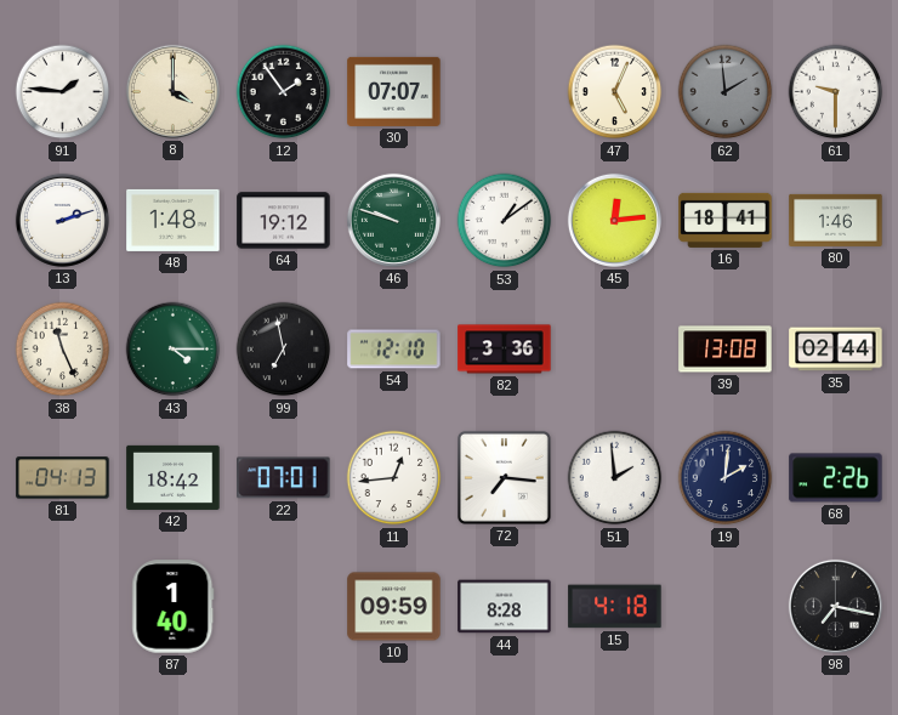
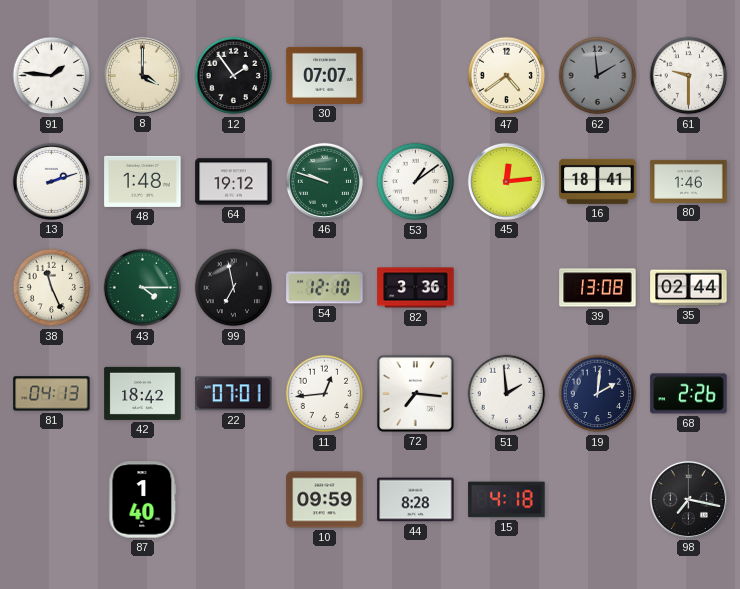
47: 5:04 -> 4:39
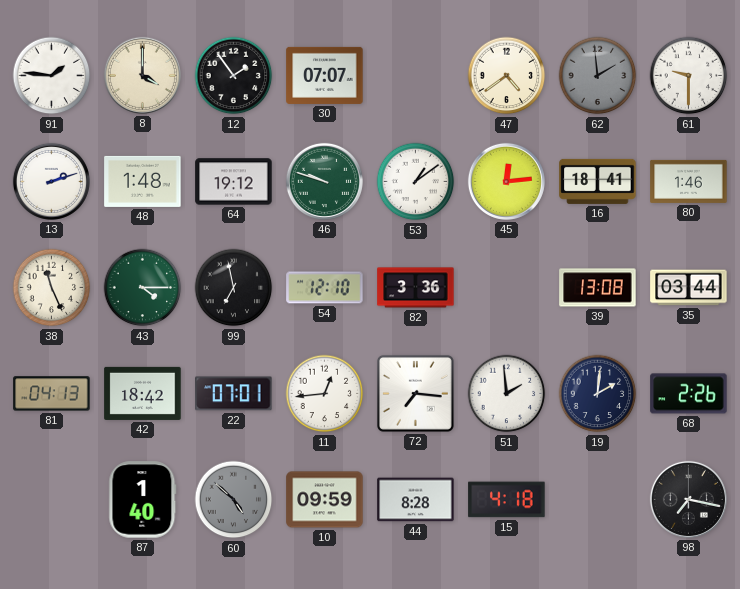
35: 02:44 -> 03:44
60: none -> 4:52
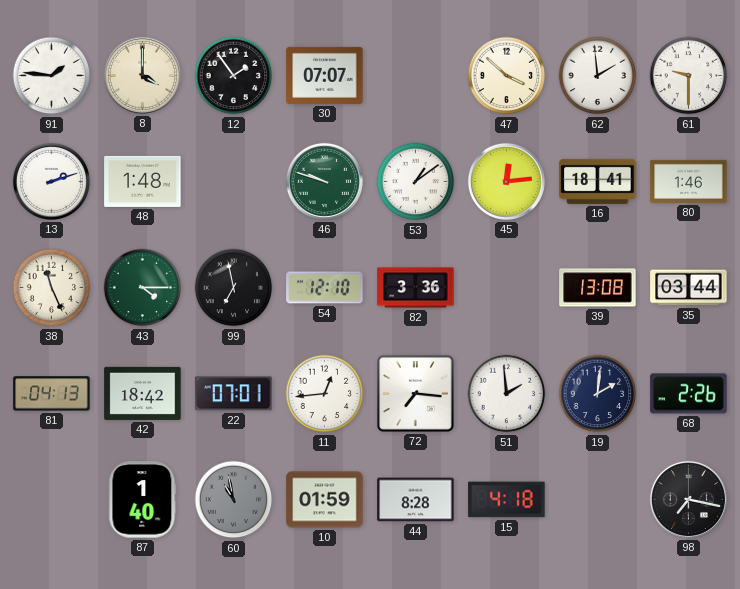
47: 4:39 -> 3:52
62 dial: grey -> white
64: 19:12 -> none
60: 4:52 -> 10:58
10: 09:59 -> 01:59
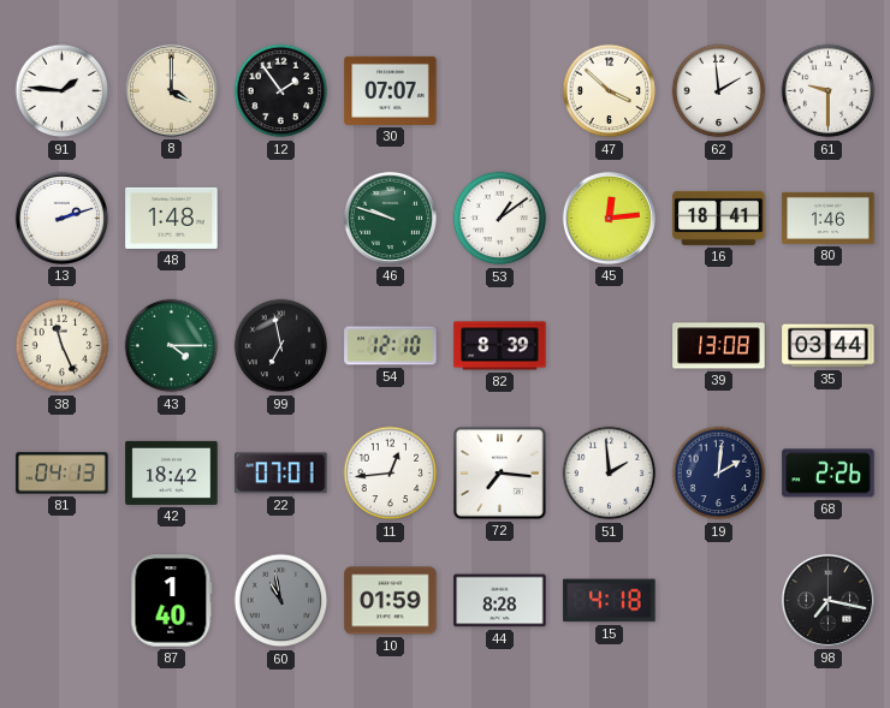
82: 3:36 -> 8:39
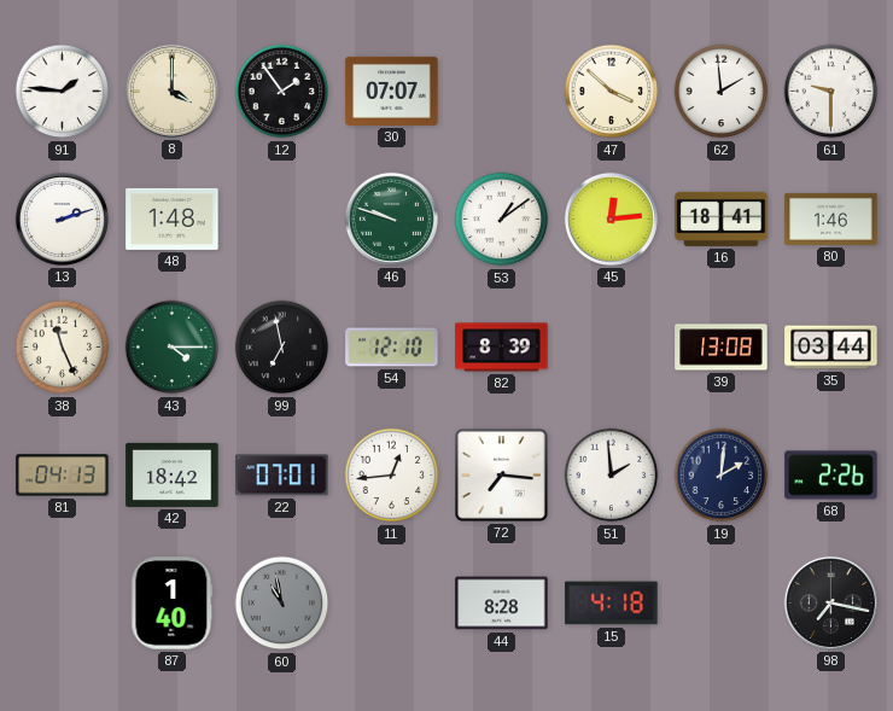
10: 01:59 -> none
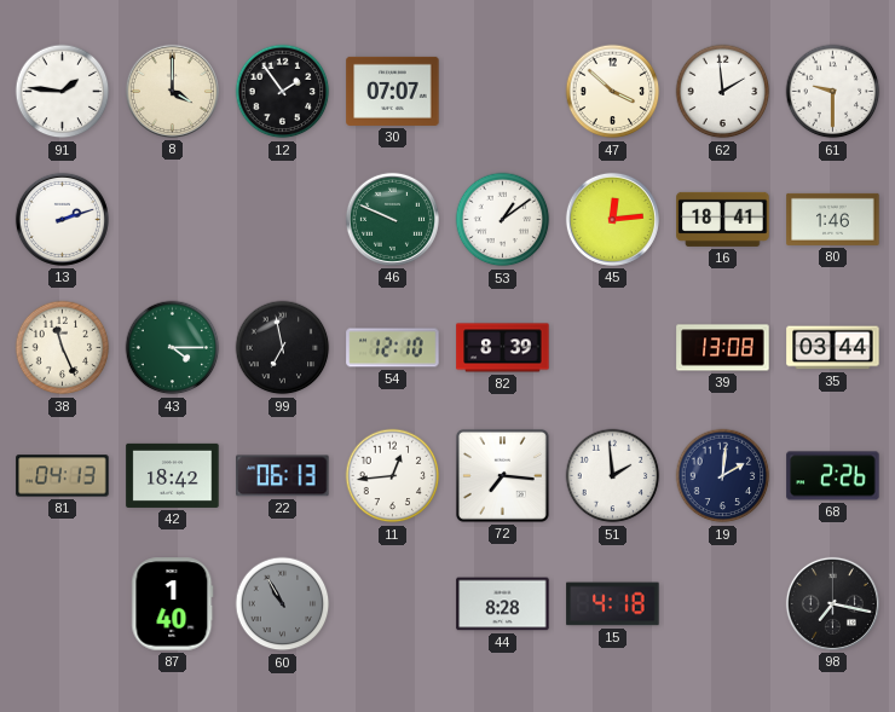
48: 1:48 -> none
46: 9:48 -> 9:49
22: 07:01 -> 06:13
60: 10:58 -> 10:55
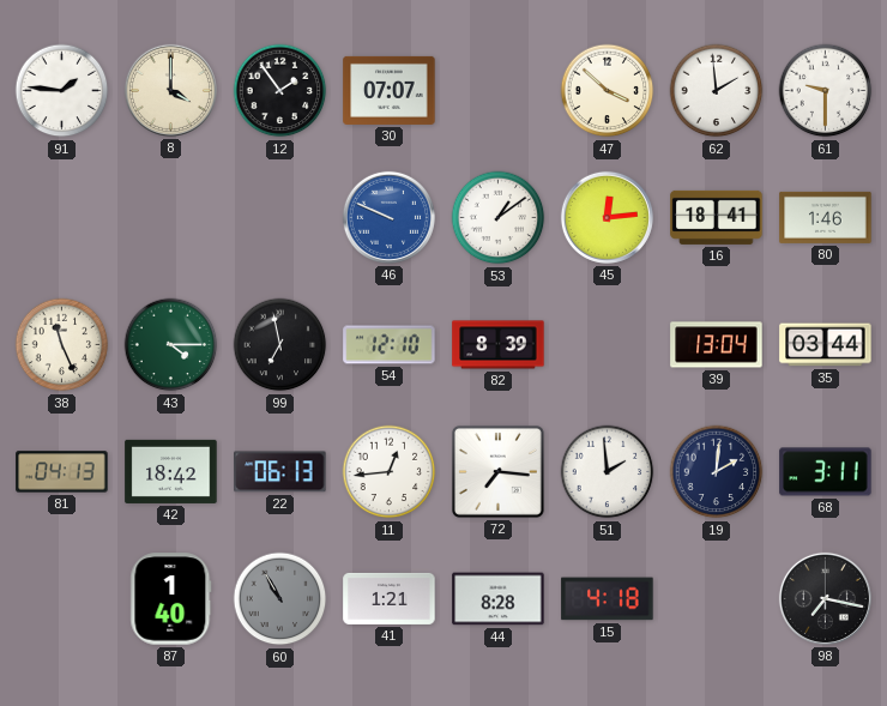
13: 2:12 -> none
46 dial: green -> blue
39: 13:08 -> 13:04
68: 2:26 -> 3:11
41: none -> 1:21
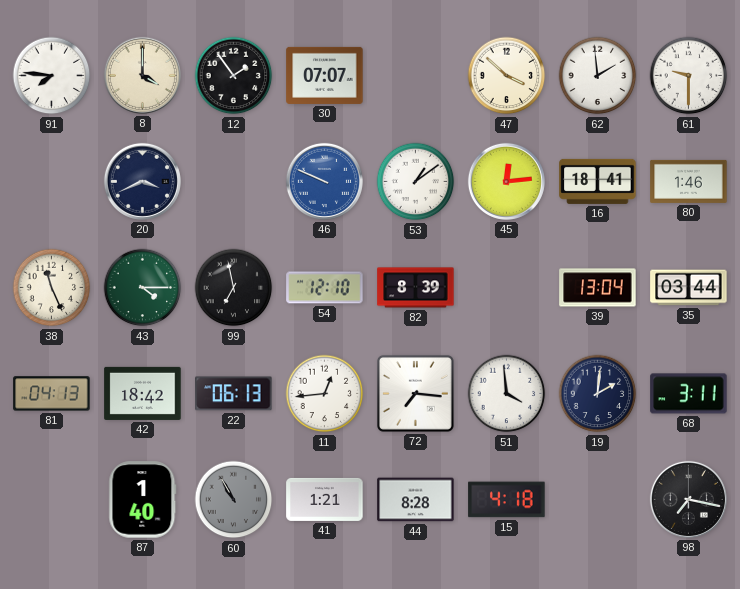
91: 1:46 -> 7:46
20: none -> 3:41
51: 1:59 -> 3:59
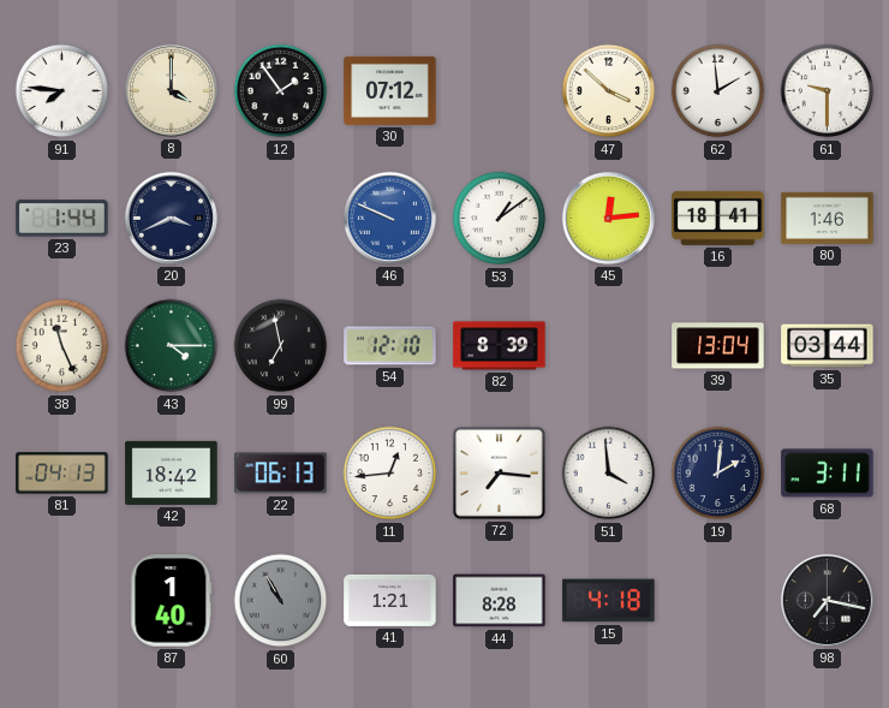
30: 07:07 -> 07:12
23: none -> 1:44
